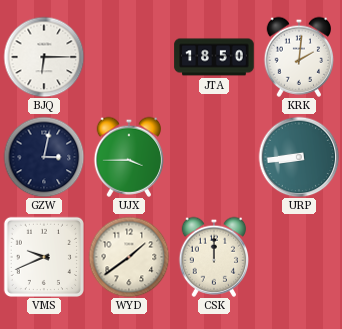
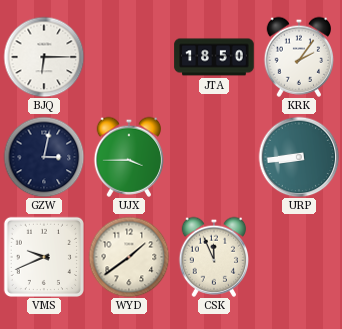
KRK: 2:01 -> 2:06
CSK: 12:00 -> 11:56
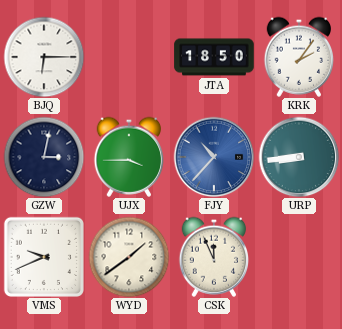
FJY: none -> 10:37
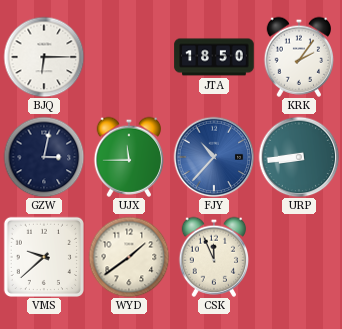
UJX: 3:45 -> 11:45
VMS: 9:41 -> 9:38
